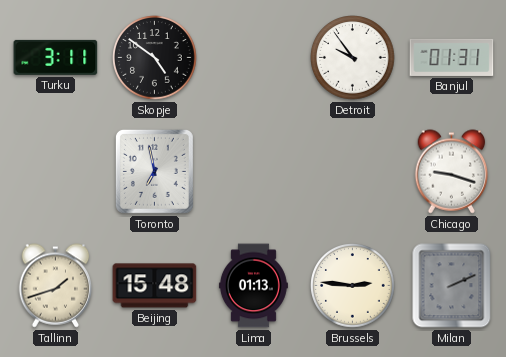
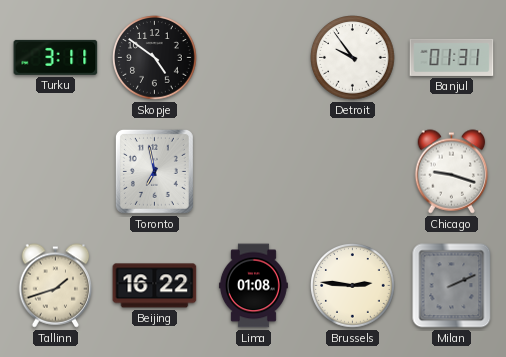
Beijing: 15:48 -> 16:22
Lima: 01:13 -> 01:08
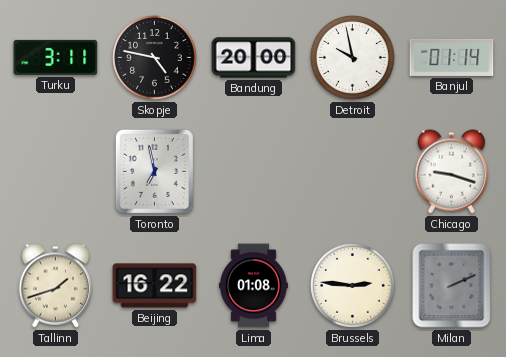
Skopje: 4:51 -> 4:47
Bandung: none -> 20:00
Detroit: 9:54 -> 9:58
Banjul: 01:31 -> 01:14
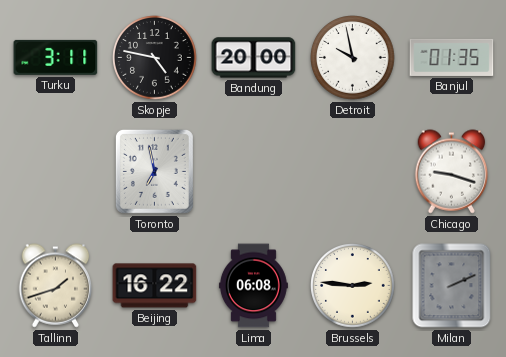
Banjul: 01:14 -> 01:35
Lima: 01:08 -> 06:08
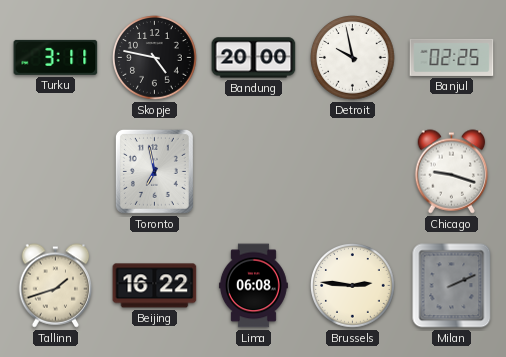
Banjul: 01:35 -> 02:25
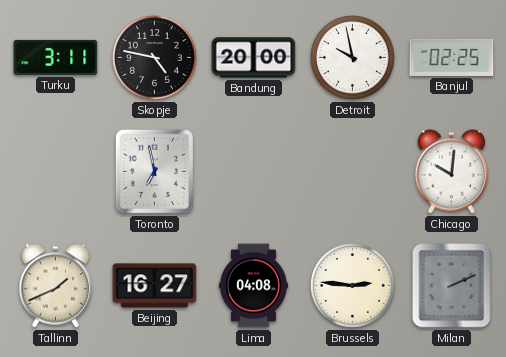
Chicago: 9:18 -> 10:01
Tallinn: 1:42 -> 1:41
Beijing: 16:22 -> 16:27
Lima: 06:08 -> 04:08
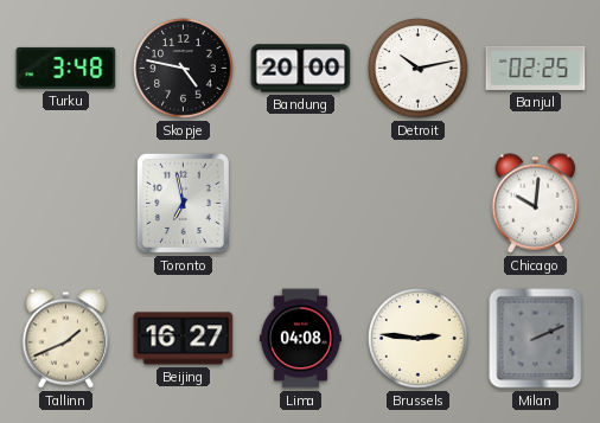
Turku: 3:11 -> 3:48
Detroit: 9:58 -> 10:13
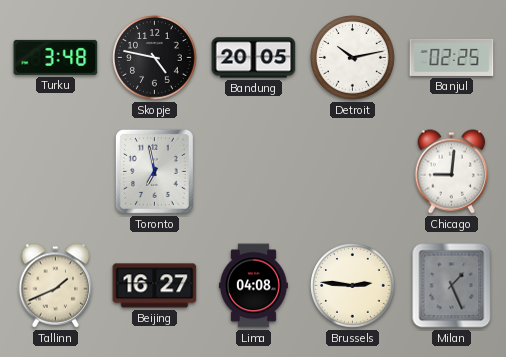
Bandung: 20:00 -> 20:05
Chicago: 10:01 -> 9:01
Milan: 2:11 -> 1:26
